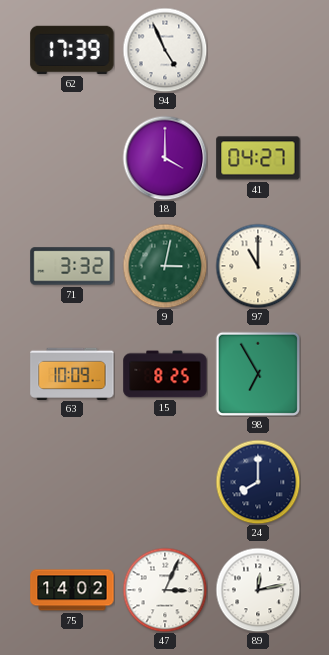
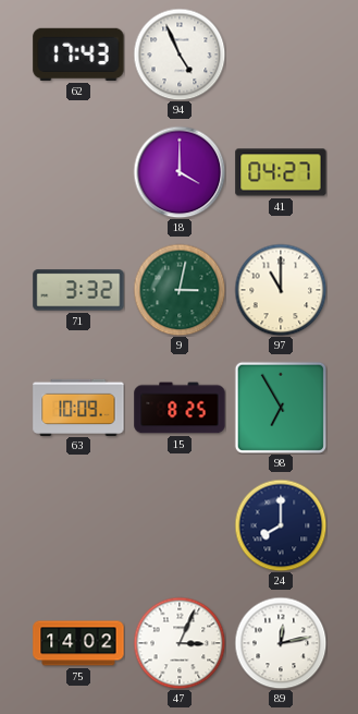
62: 17:39 -> 17:43
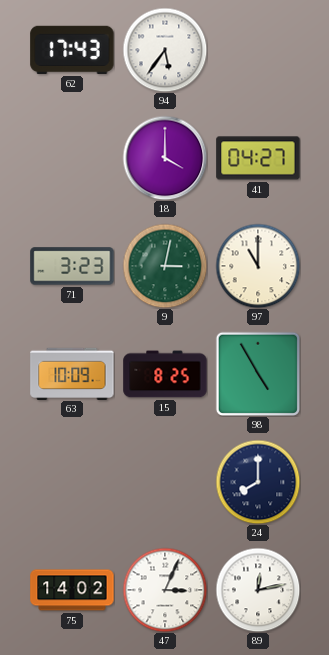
94: 4:56 -> 5:36
71: 3:32 -> 3:23
98: 6:55 -> 4:55
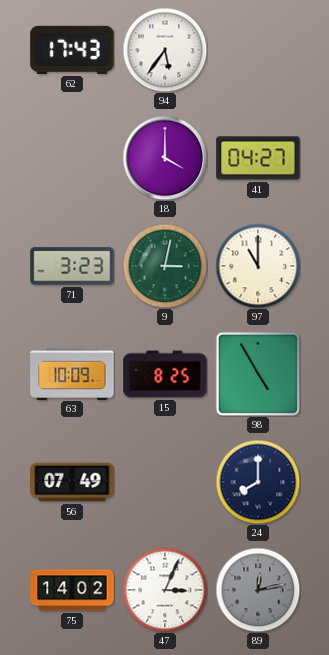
56: none -> 07:49
89 dial: white -> grey
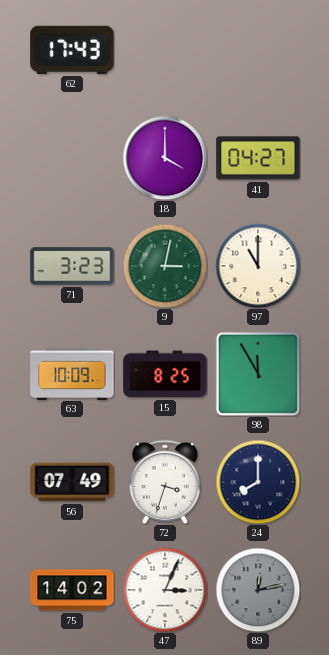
94: 5:36 -> none
98: 4:55 -> 11:55
72: none -> 3:33
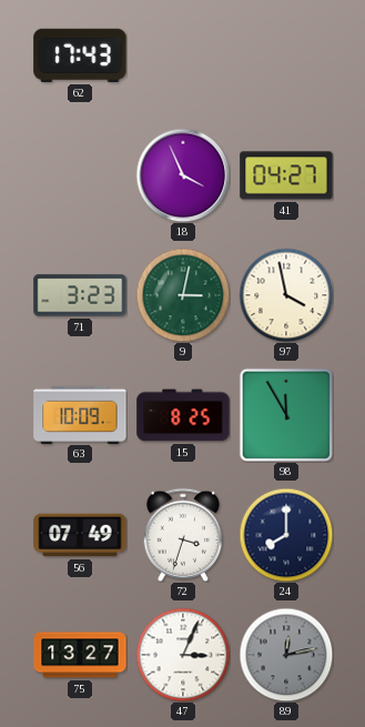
18: 4:00 -> 3:56
97: 11:00 -> 3:58
75: 14:02 -> 13:27
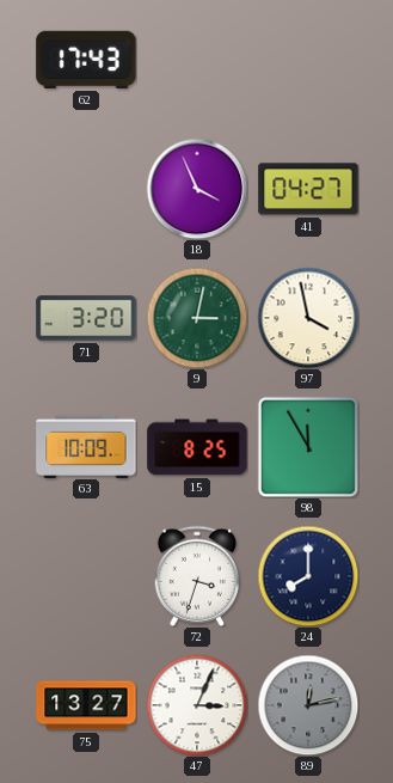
71: 3:23 -> 3:20
56: 07:49 -> none
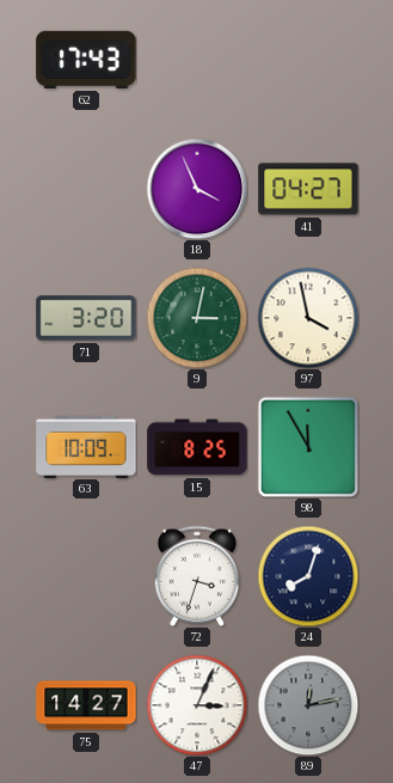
24: 8:00 -> 8:03
75: 13:27 -> 14:27
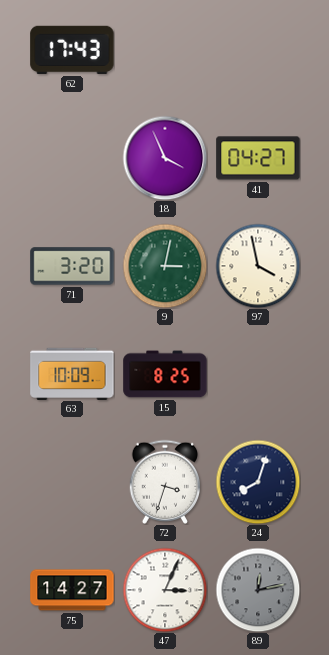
98: 11:55 -> none
